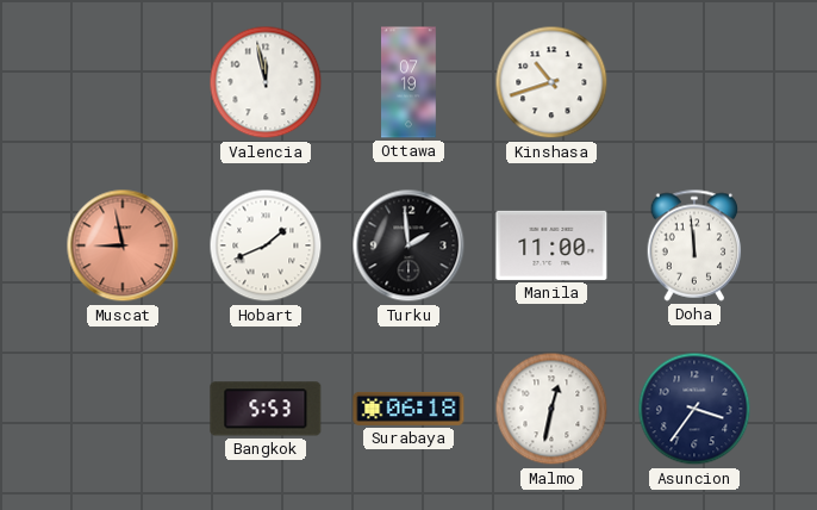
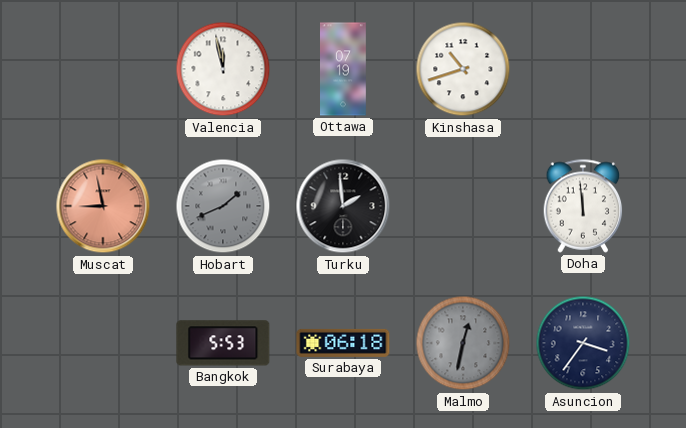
Hobart dial: white -> grey
Manila: 11:00 -> none
Malmo dial: white -> grey
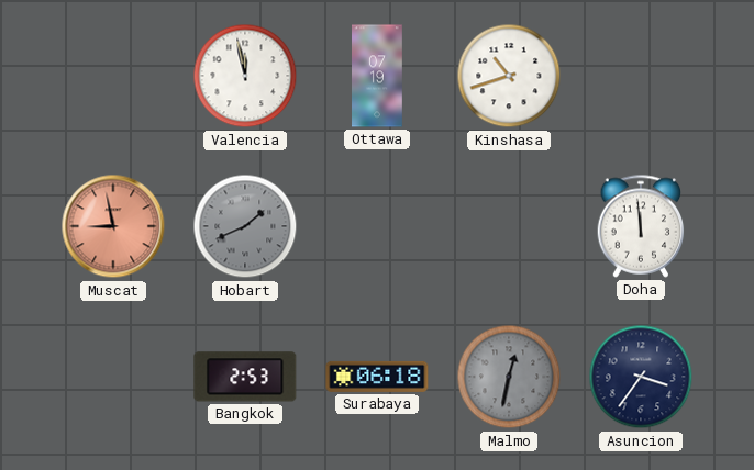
Turku: 1:59 -> none
Bangkok: 5:53 -> 2:53
